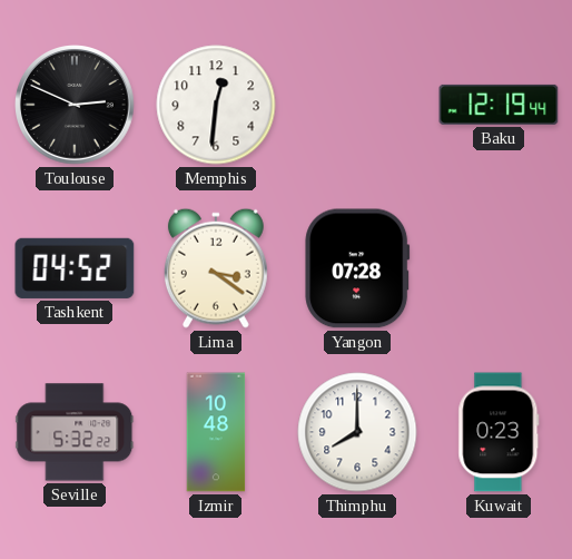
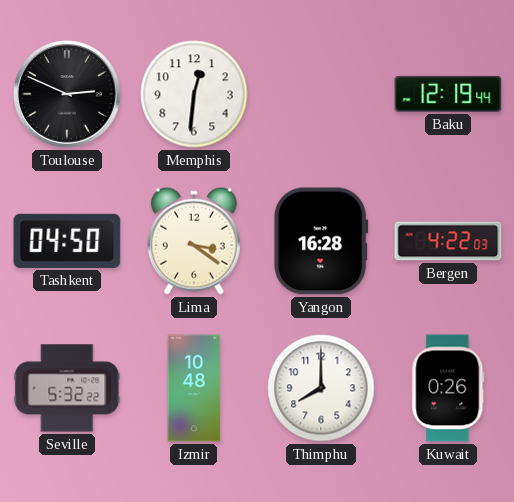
Tashkent: 04:52 -> 04:50
Yangon: 07:28 -> 16:28
Bergen: none -> 4:22
Kuwait: 0:23 -> 0:26
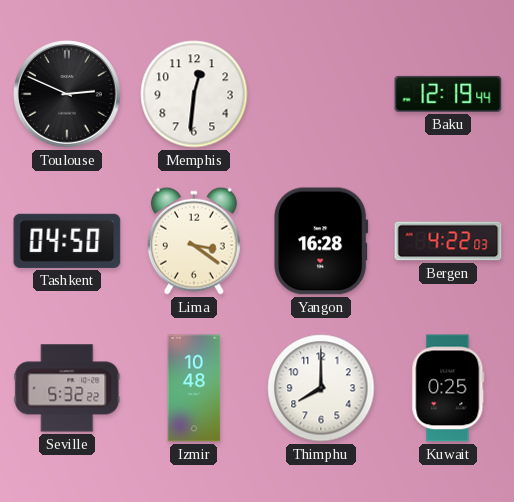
Kuwait: 0:26 -> 0:25
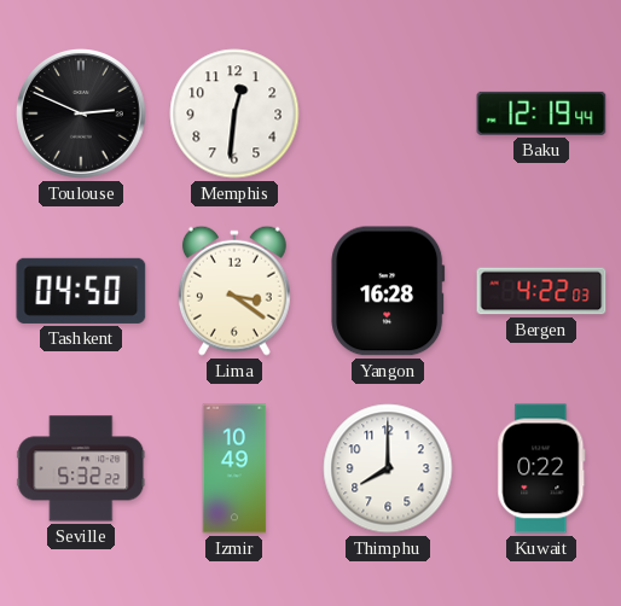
Izmir: 10:48 -> 10:49
Kuwait: 0:25 -> 0:22
